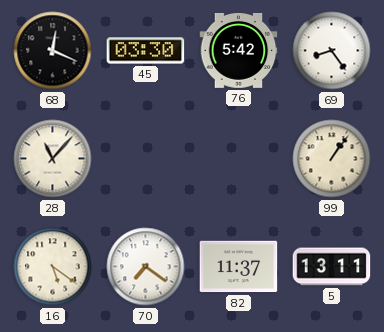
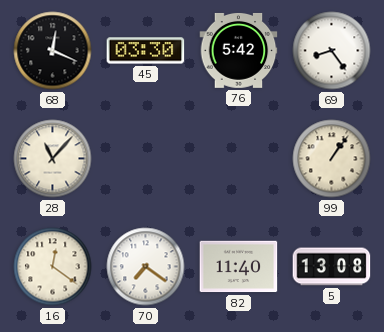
16: 5:21 -> 12:21
82: 11:37 -> 11:40
5: 13:11 -> 13:08
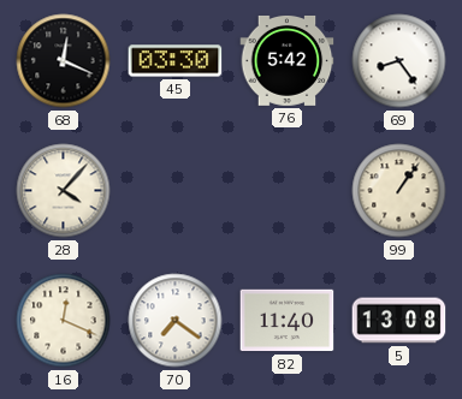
28: 11:07 -> 4:07
16: 12:21 -> 12:19
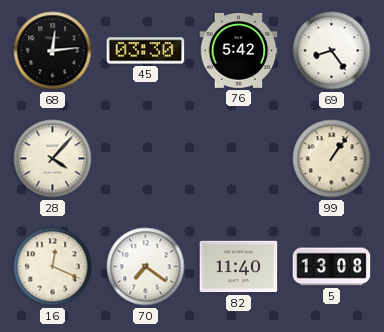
68: 12:19 -> 12:14
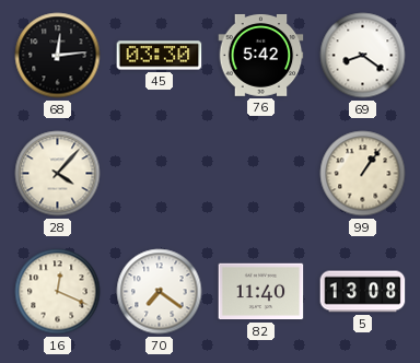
69: 8:24 -> 8:21
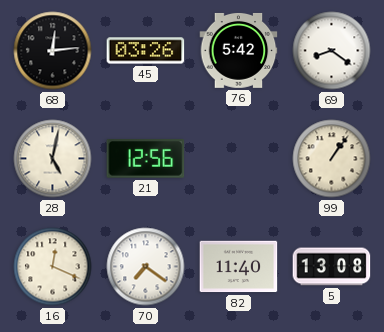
45: 03:30 -> 03:26
28: 4:07 -> 5:02
21: none -> 12:56
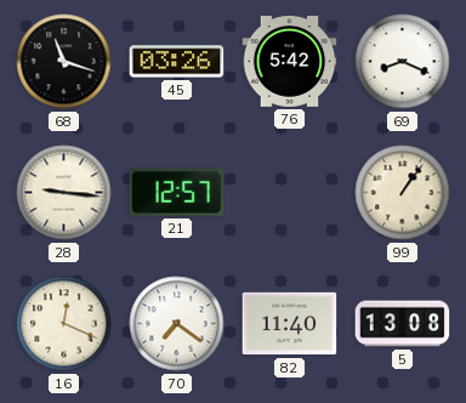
68: 12:14 -> 11:18
69: 8:21 -> 8:19
28: 5:02 -> 9:16
21: 12:56 -> 12:57
